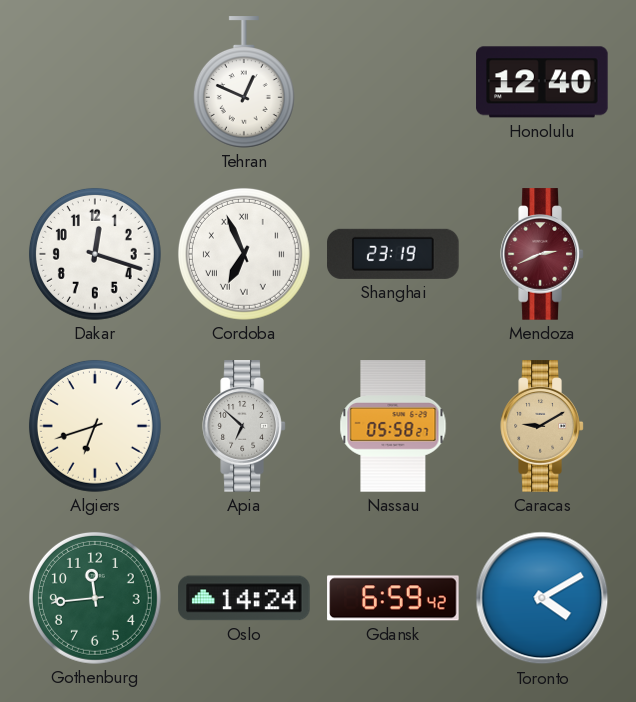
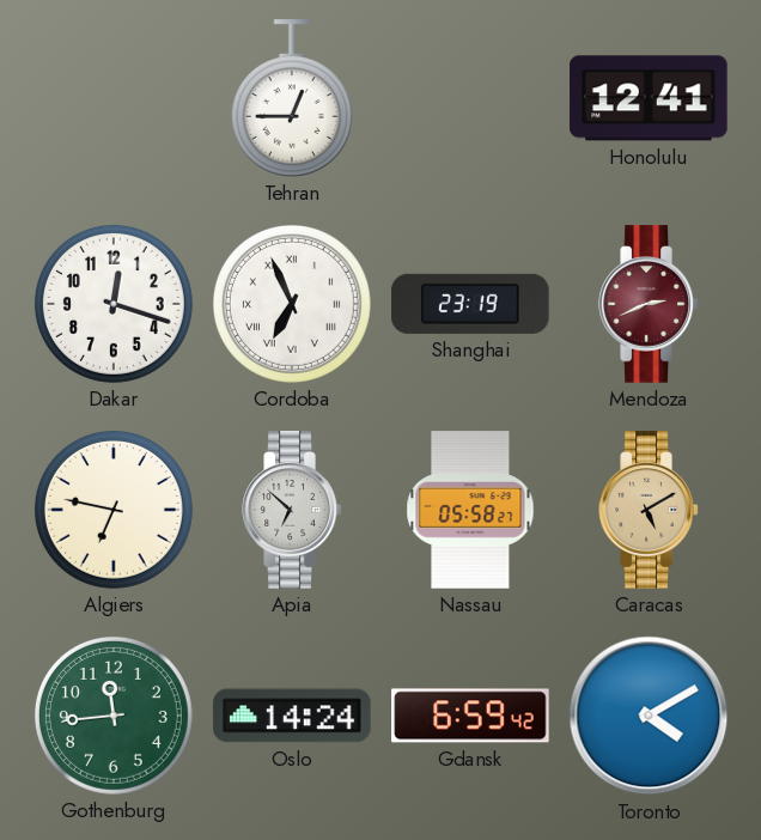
Tehran: 12:49 -> 12:45
Honolulu: 12:40 -> 12:41
Algiers: 6:42 -> 6:47
Caracas: 9:10 -> 5:10
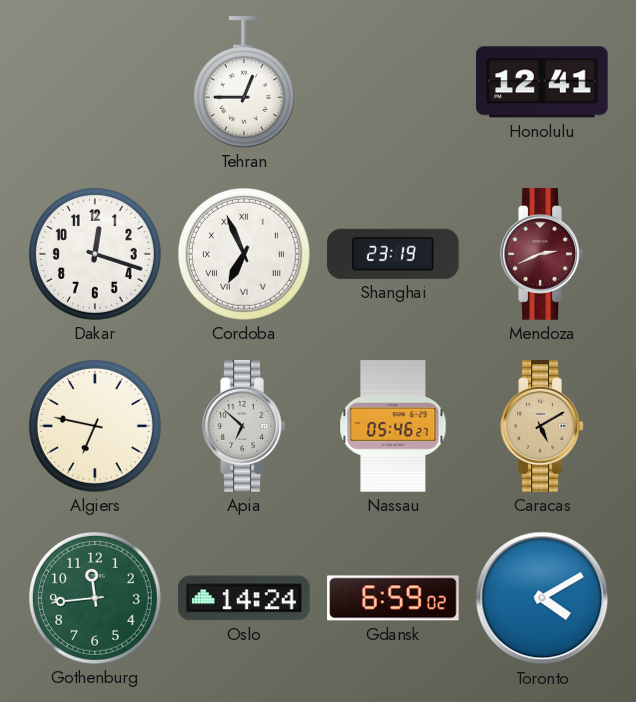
Nassau: 05:58 -> 05:46
Gdansk: 6:59:42 -> 6:59:02
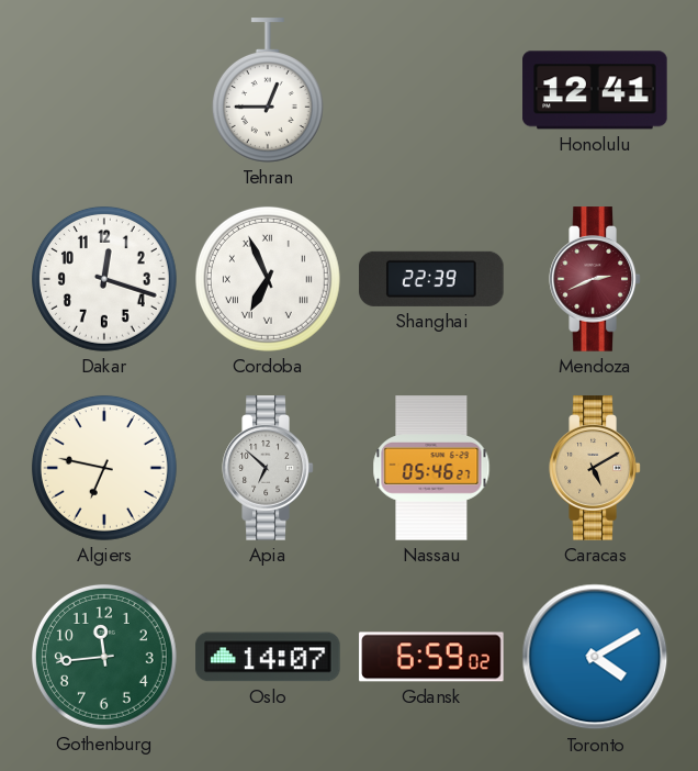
Shanghai: 23:19 -> 22:39
Oslo: 14:24 -> 14:07
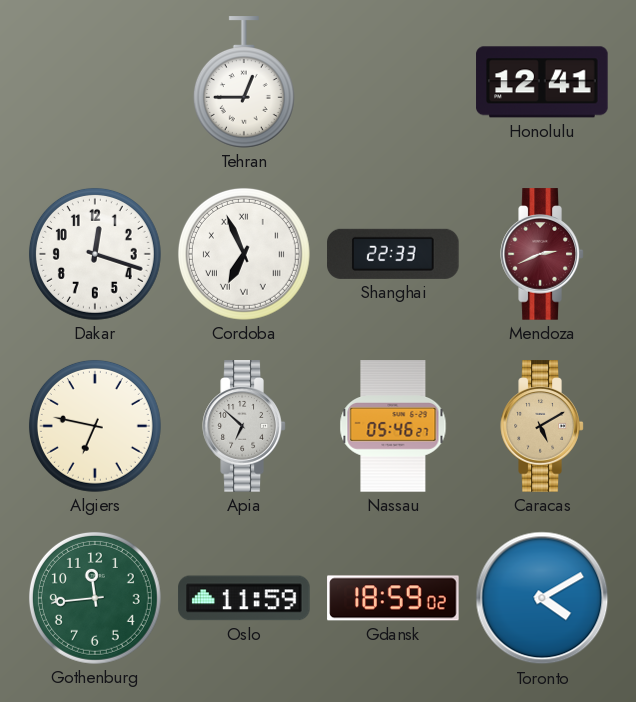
Shanghai: 22:39 -> 22:33
Oslo: 14:07 -> 11:59
Gdansk: 6:59 -> 18:59
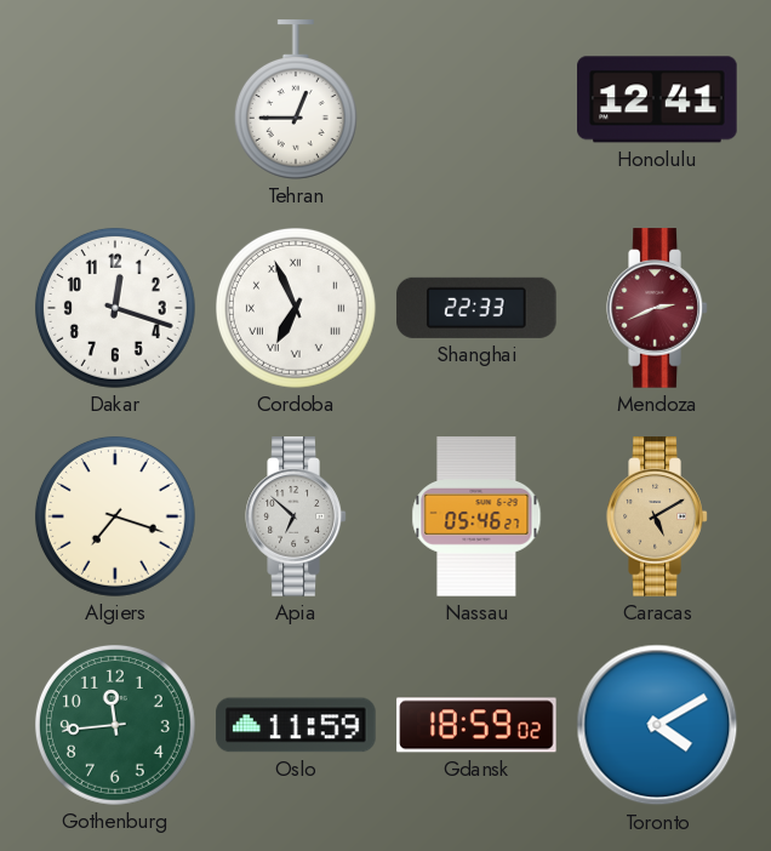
Algiers: 6:47 -> 7:18
